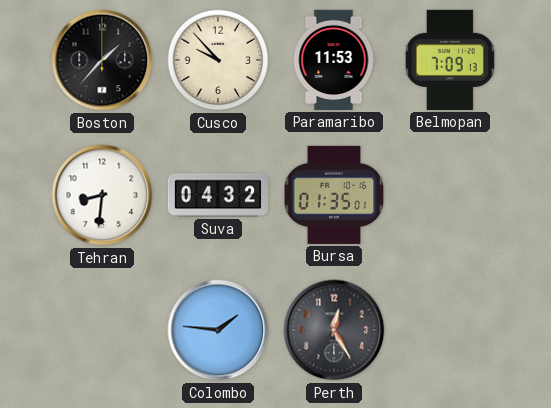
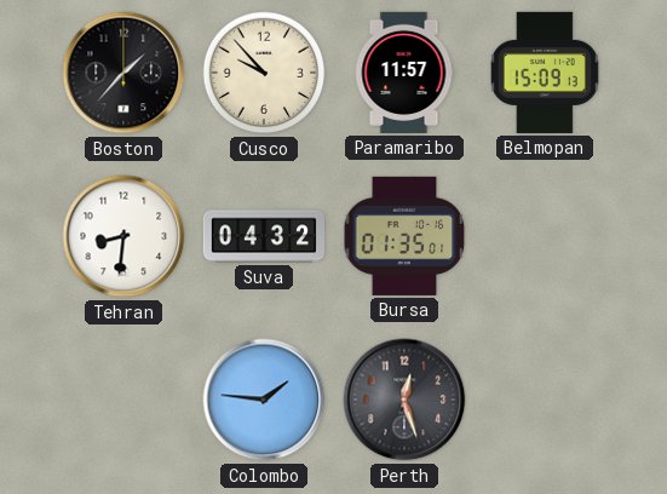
Paramaribo: 11:53 -> 11:57
Belmopan: 7:09 -> 15:09
Perth: 12:25 -> 12:27
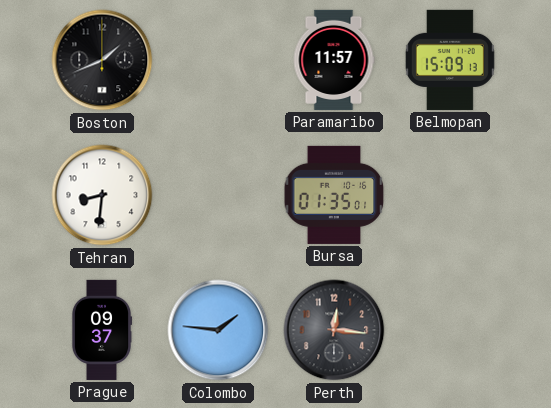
Boston: 1:37 -> 1:41
Cusco: 9:53 -> none
Suva: 04:32 -> none
Prague: none -> 09:37
Perth: 12:27 -> 12:16
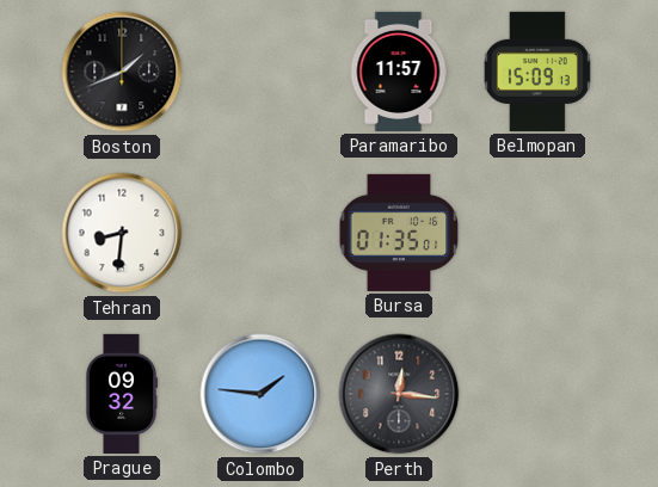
Prague: 09:37 -> 09:32
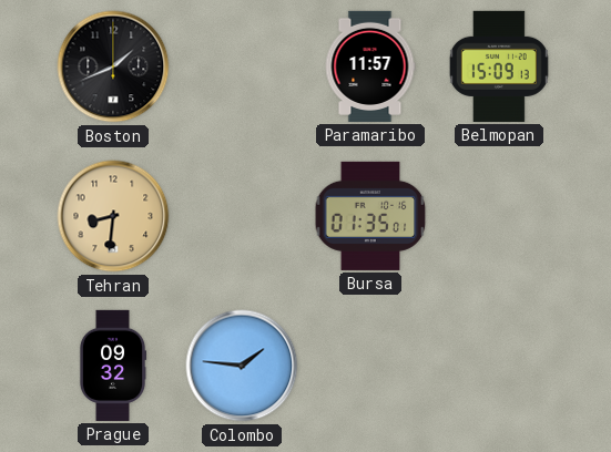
Tehran dial: white -> champagne
Perth: 12:16 -> none
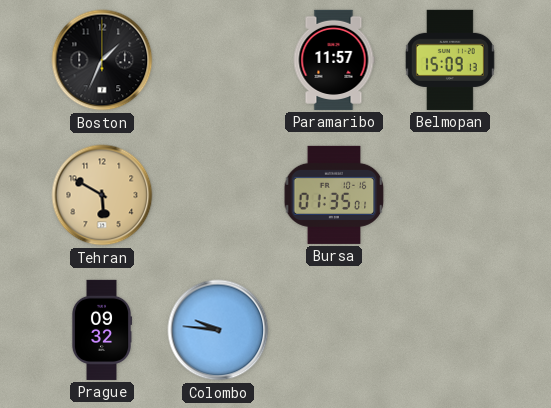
Boston: 1:41 -> 1:34
Tehran: 8:31 -> 5:50
Colombo: 1:46 -> 9:46
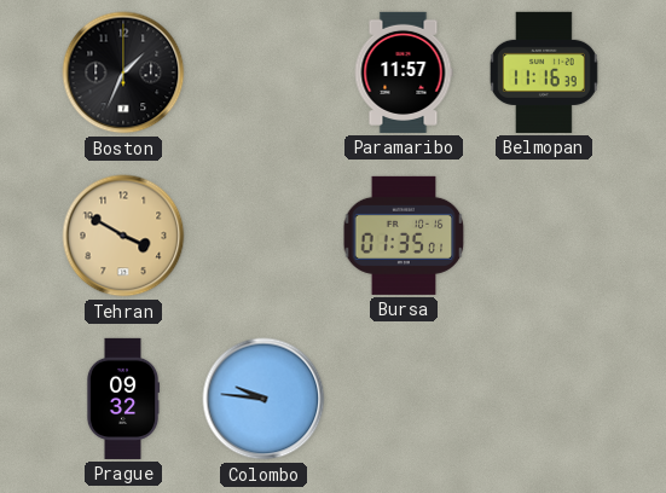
Belmopan: 15:09 -> 11:16
Tehran: 5:50 -> 3:50
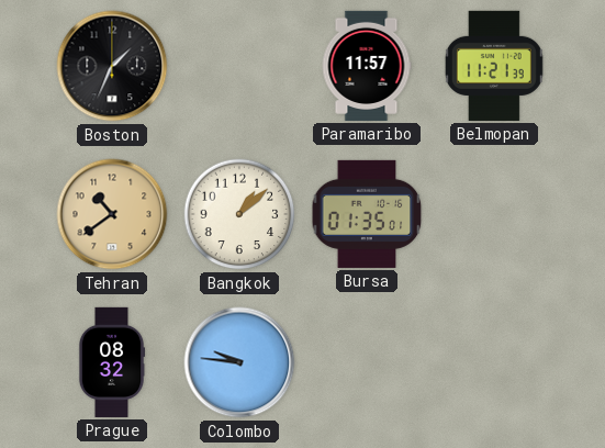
Belmopan: 11:16 -> 11:21
Tehran: 3:50 -> 10:39
Bangkok: none -> 1:08
Prague: 09:32 -> 08:32
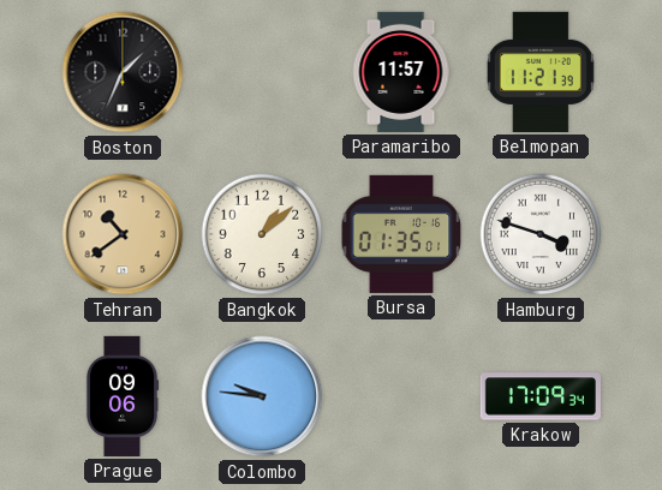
Hamburg: none -> 3:48
Prague: 08:32 -> 09:06
Krakow: none -> 17:09
